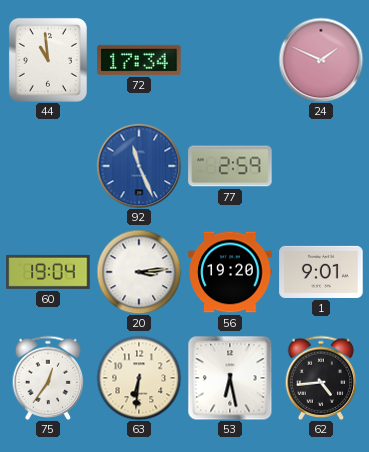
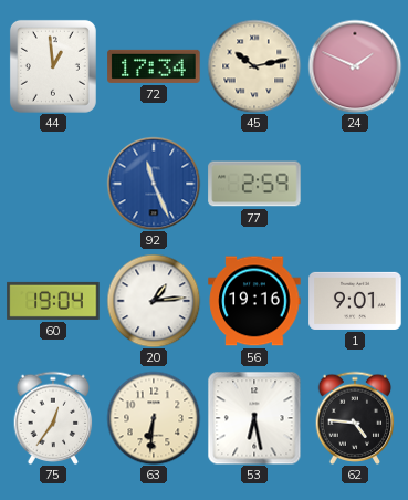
44: 10:59 -> 12:59
45: none -> 10:13
20: 3:14 -> 1:14
56: 19:20 -> 19:16
62: 4:44 -> 4:46
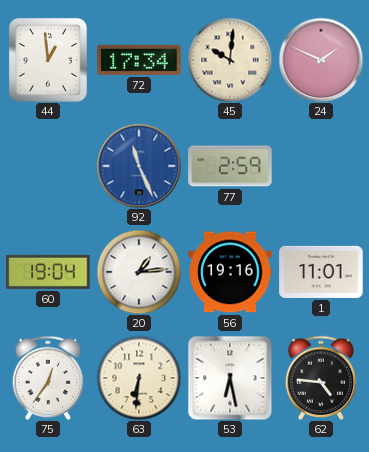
45: 10:13 -> 10:01
1: 9:01 -> 11:01
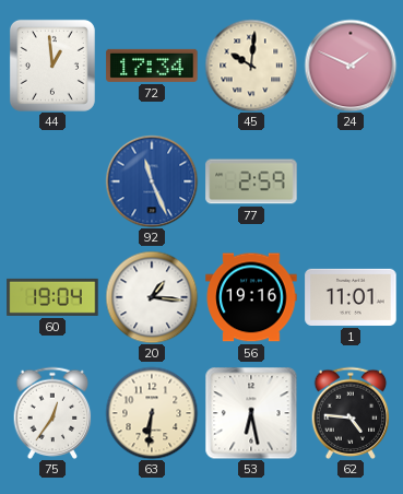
20: 1:14 -> 1:16
